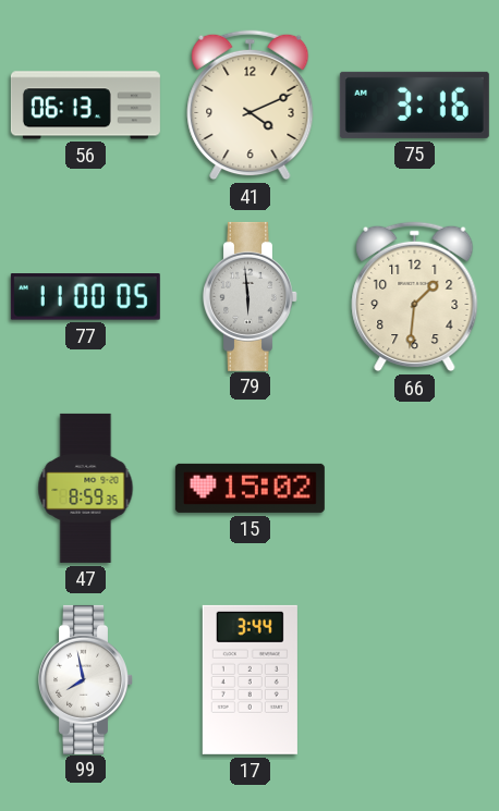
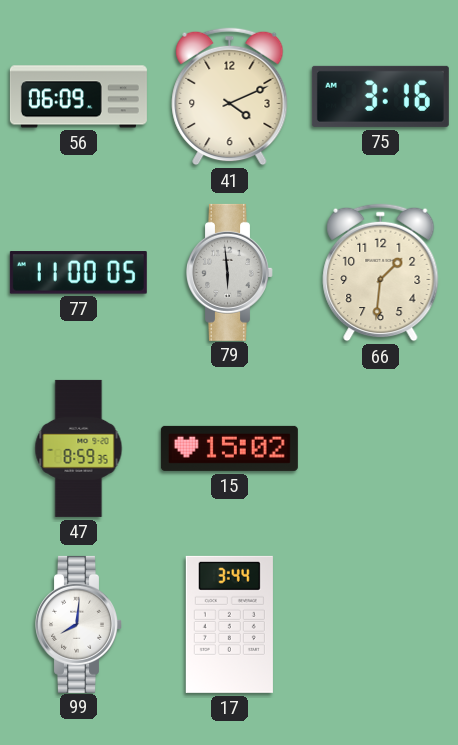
56: 06:13 -> 06:09
99: 7:58 -> 8:01
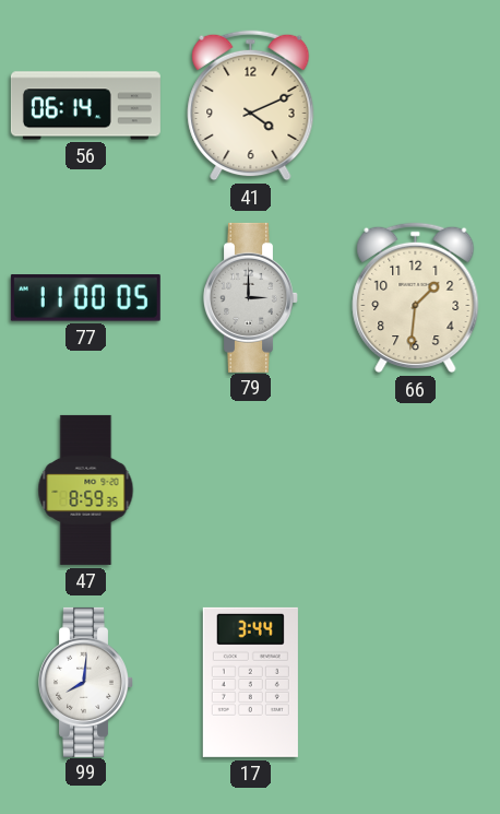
56: 06:09 -> 06:14
75: 3:16 -> none
79: 5:59 -> 3:00
15: 15:02 -> none
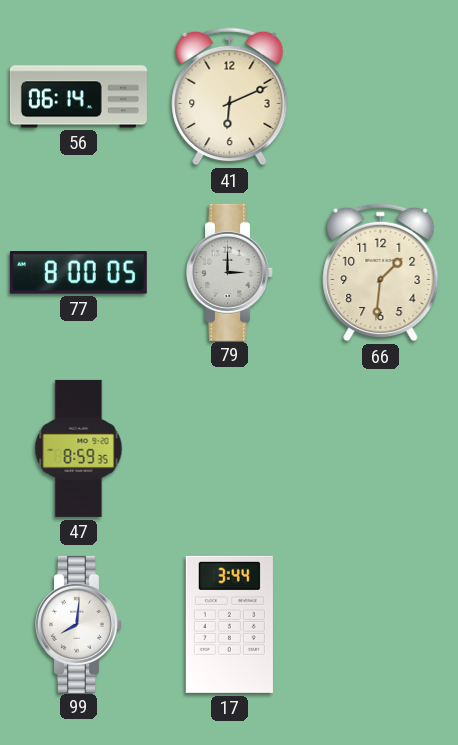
41: 4:11 -> 6:11
77: 11:00 -> 8:00
